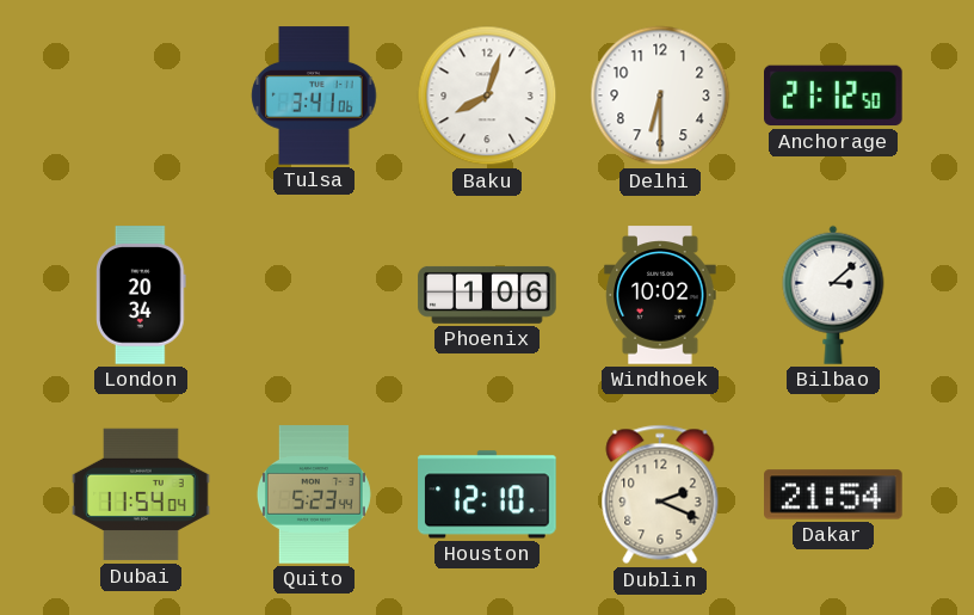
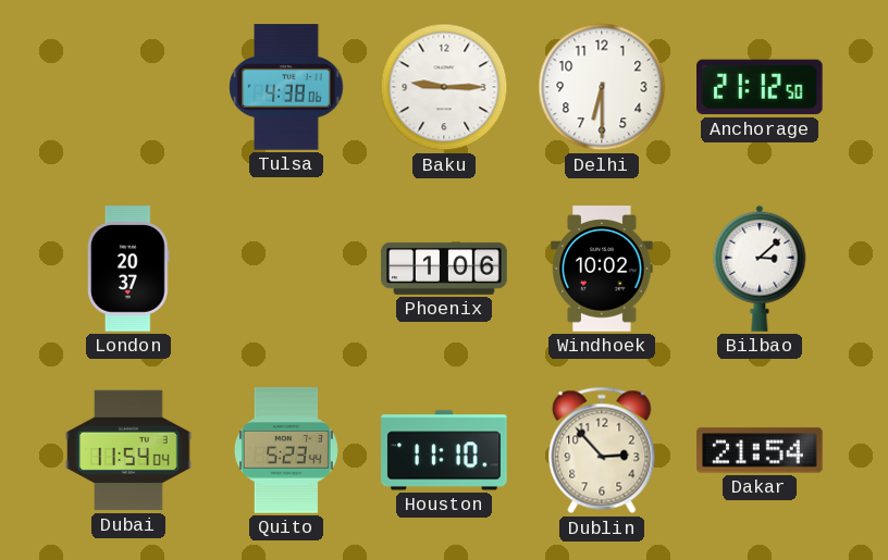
Tulsa: 3:41 -> 4:38
Baku: 8:03 -> 9:15
London: 20:34 -> 20:37
Houston: 12:10 -> 11:10
Dublin: 2:19 -> 2:53
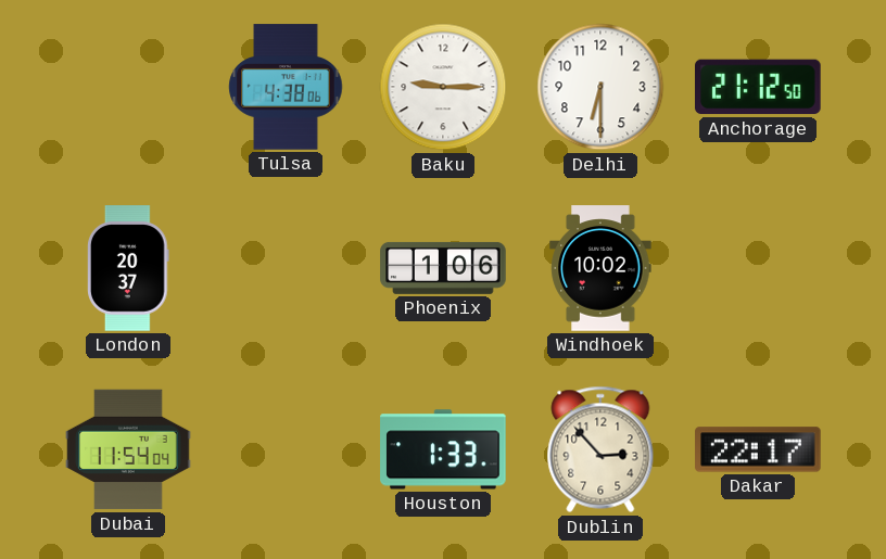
Bilbao: 3:08 -> none
Quito: 5:23 -> none
Houston: 11:10 -> 1:33
Dakar: 21:54 -> 22:17
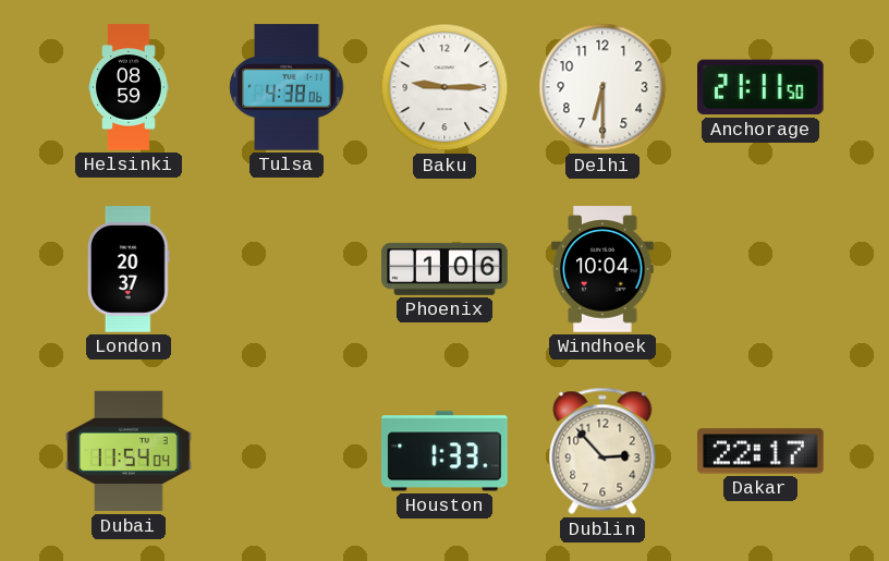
Helsinki: none -> 08:59
Anchorage: 21:12 -> 21:11
Windhoek: 10:02 -> 10:04
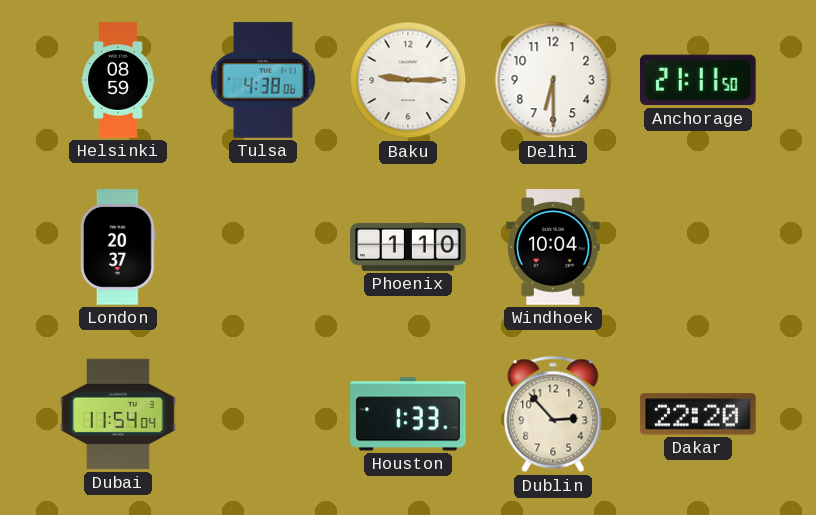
Phoenix: 1:06 -> 1:10
Dakar: 22:17 -> 22:20
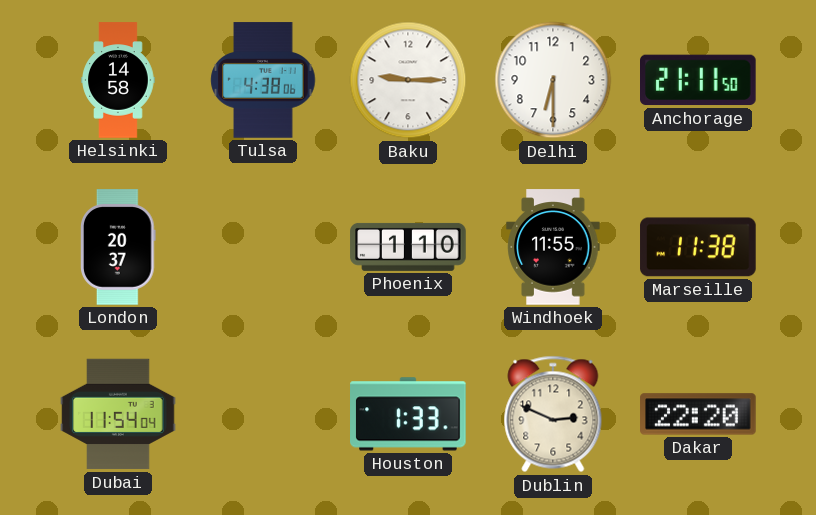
Helsinki: 08:59 -> 14:58
Windhoek: 10:04 -> 11:55
Marseille: none -> 11:38
Dublin: 2:53 -> 2:49
